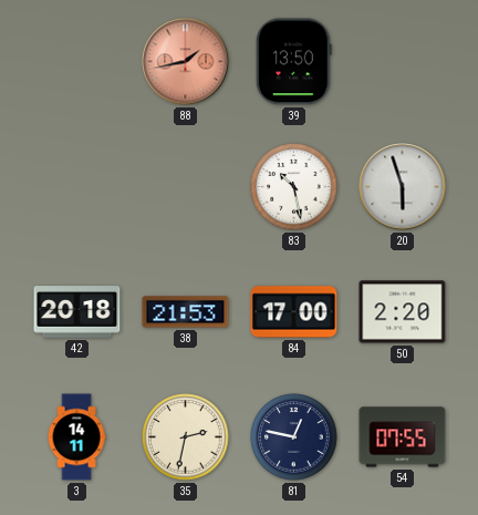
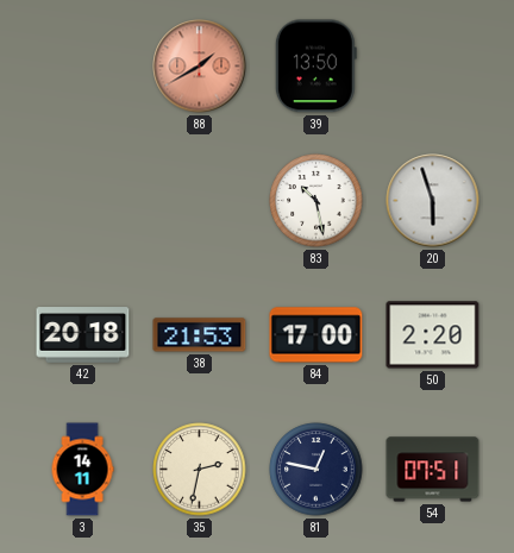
88: 1:43 -> 1:40
54: 07:55 -> 07:51
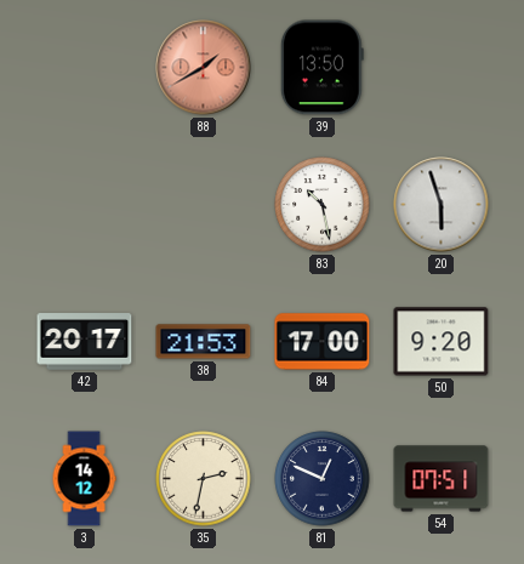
42: 20:18 -> 20:17
50: 2:20 -> 9:20
3: 14:11 -> 14:12
81: 12:47 -> 12:49
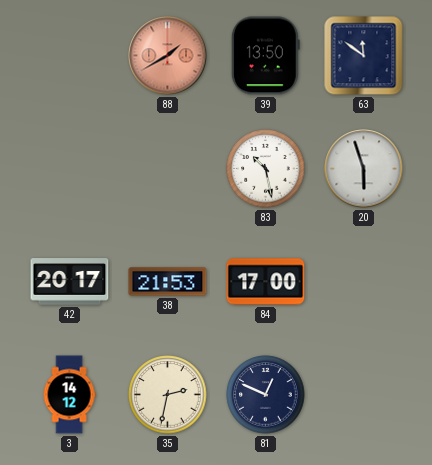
63: none -> 11:51
50: 9:20 -> none
54: 07:51 -> none
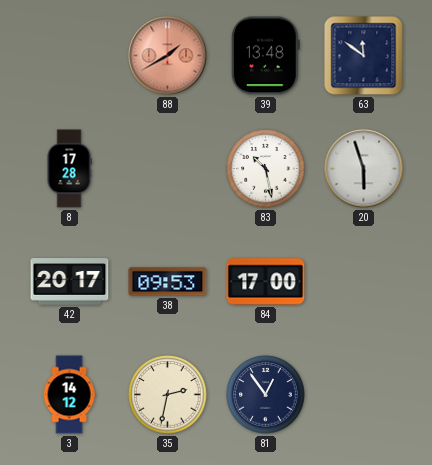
39: 13:50 -> 13:48
8: none -> 17:28
38: 21:53 -> 09:53
81: 12:49 -> 12:54
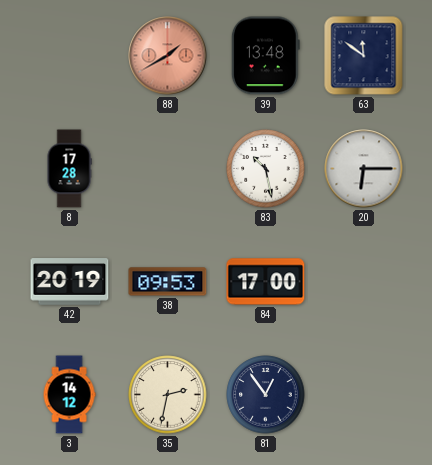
20: 5:57 -> 6:15
42: 20:17 -> 20:19
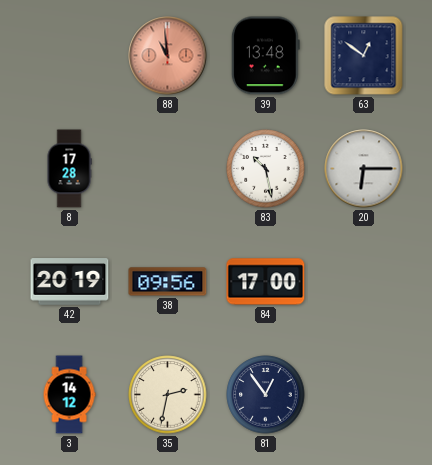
88: 1:40 -> 10:59
63: 11:51 -> 12:51
38: 09:53 -> 09:56
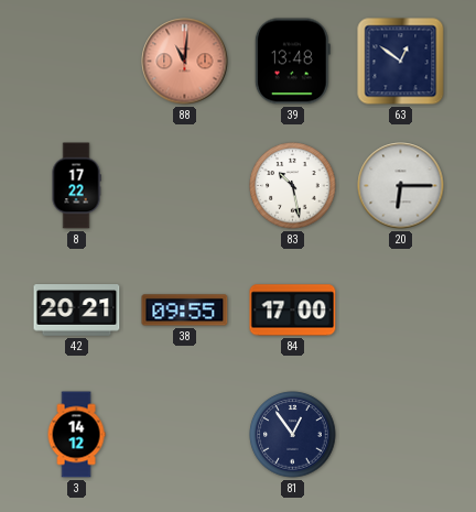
88: 10:59 -> 11:01
8: 17:28 -> 17:22
42: 20:19 -> 20:21
38: 09:56 -> 09:55
35: 2:32 -> none
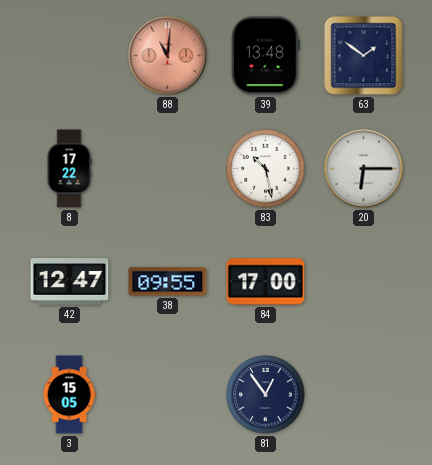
63: 12:51 -> 1:51
42: 20:21 -> 12:47
3: 14:12 -> 15:05
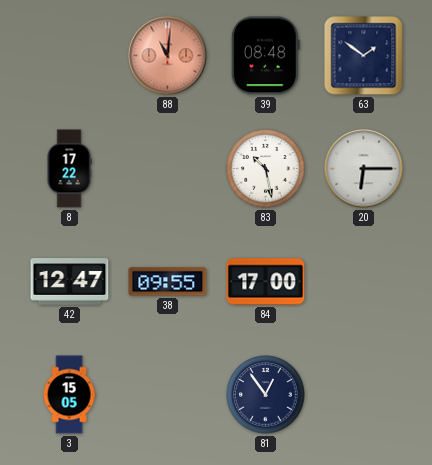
39: 13:48 -> 08:48
